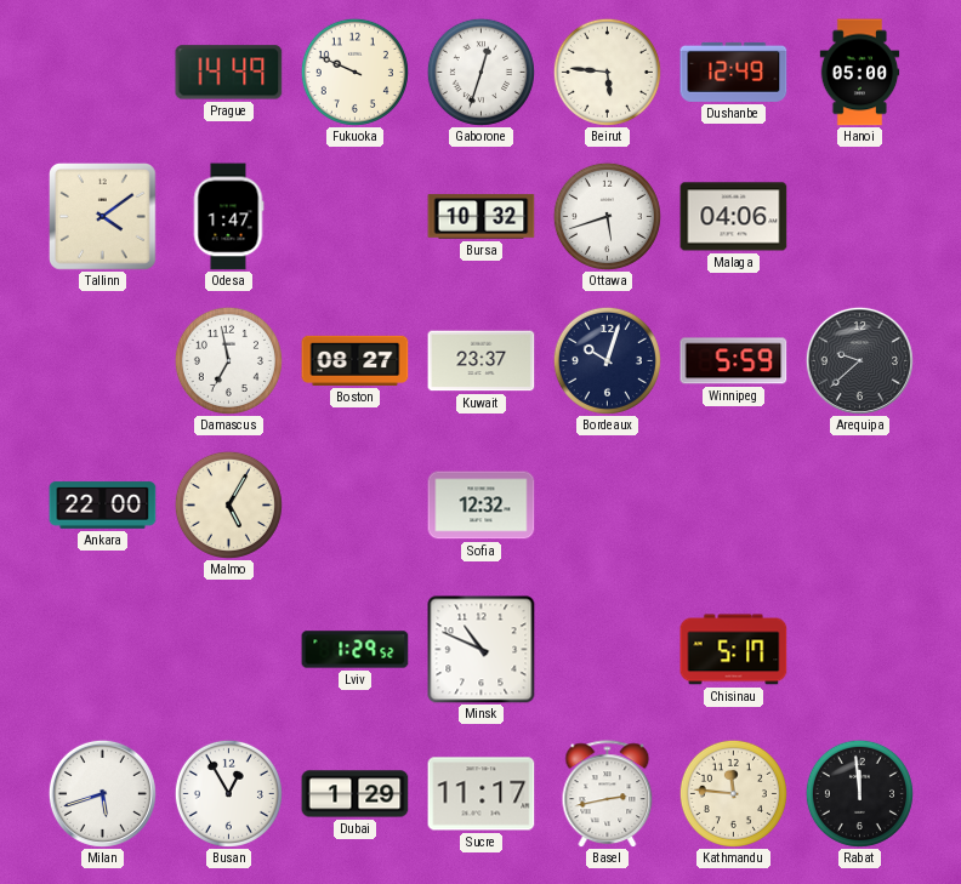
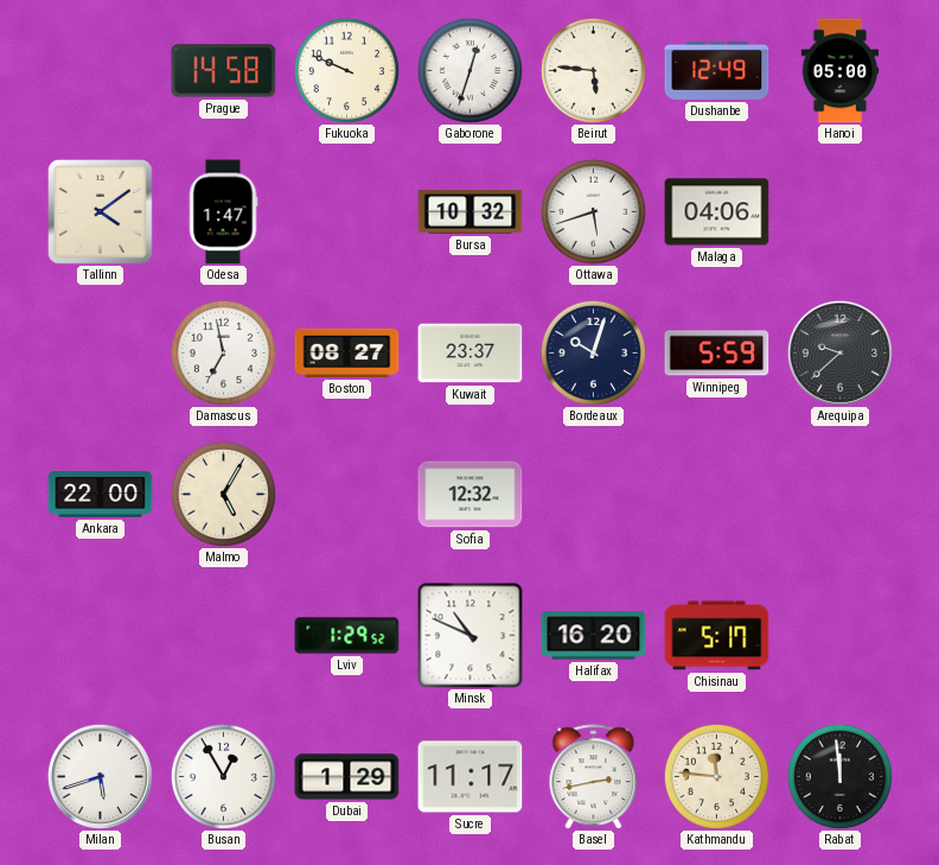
Prague: 14:49 -> 14:58
Halifax: none -> 16:20
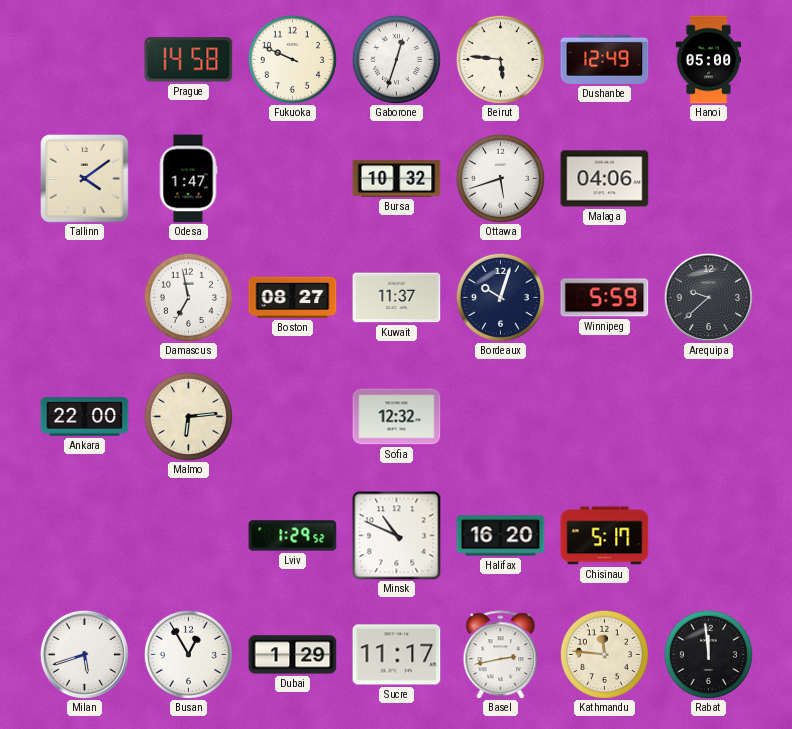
Kuwait: 23:37 -> 11:37
Malmo: 5:05 -> 6:14
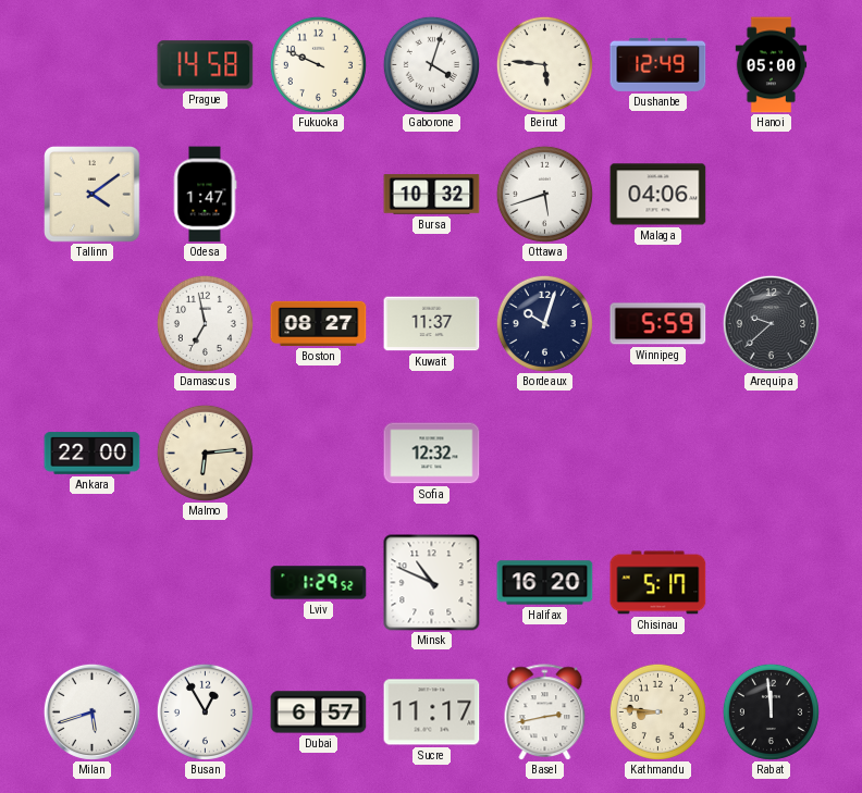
Gaborone: 12:33 -> 4:03
Dubai: 1:29 -> 6:57
Kathmandu: 11:46 -> 8:46
